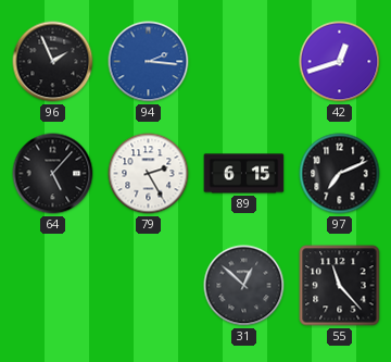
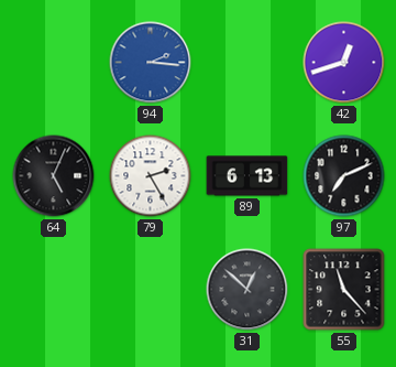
96: 1:56 -> none
64: 5:07 -> 5:04
89: 6:15 -> 6:13
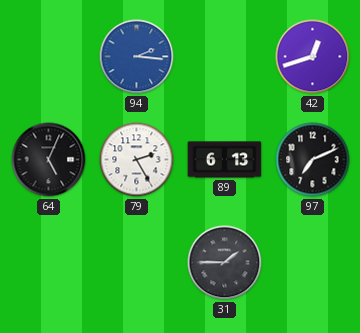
31: 12:52 -> 1:45
55: 11:23 -> none
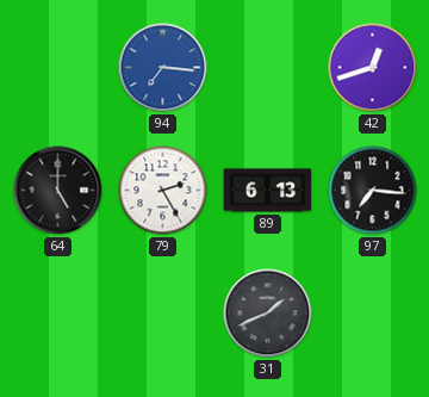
94: 2:16 -> 7:16
64: 5:04 -> 5:00
97: 7:11 -> 7:16
31: 1:45 -> 1:41
